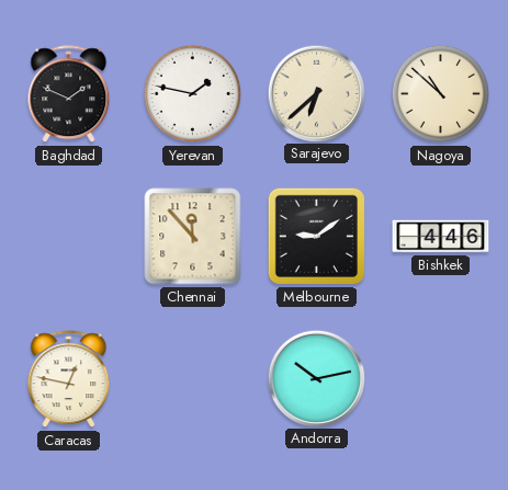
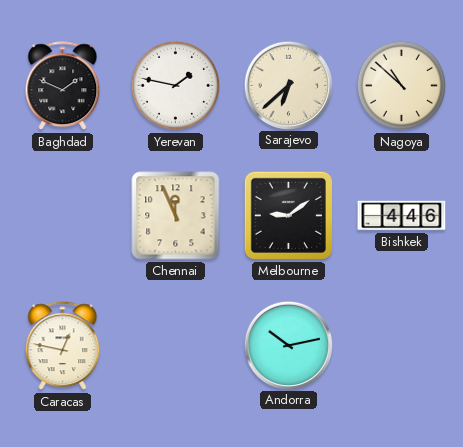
Chennai: 11:53 -> 11:56
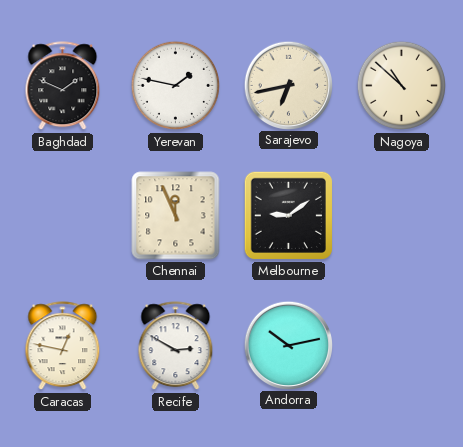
Sarajevo: 6:38 -> 6:43
Bishkek: 4:46 -> none
Recife: none -> 2:50
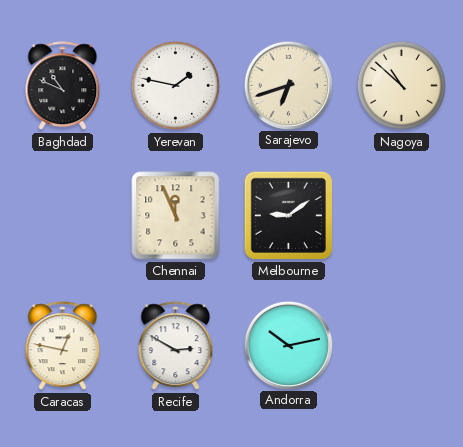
Baghdad: 1:49 -> 10:49
Sarajevo: 6:43 -> 6:42
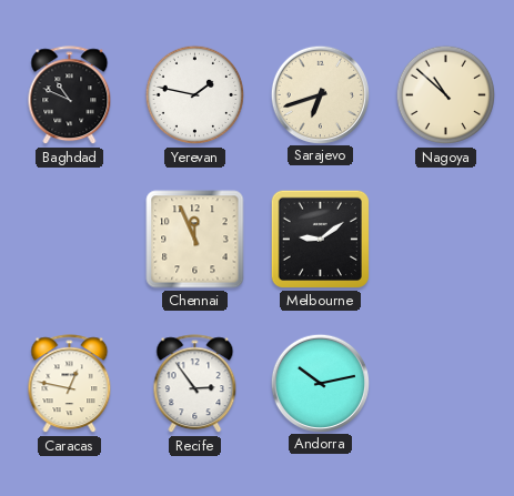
Recife: 2:50 -> 2:54
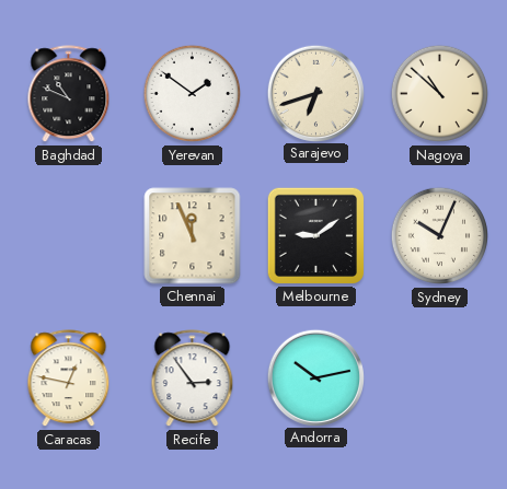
Yerevan: 1:47 -> 1:51
Sydney: none -> 10:04
